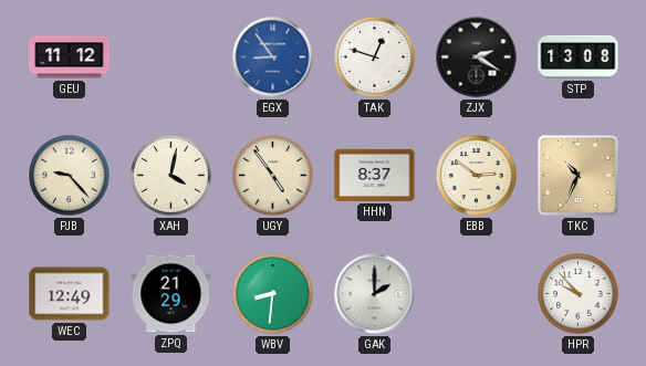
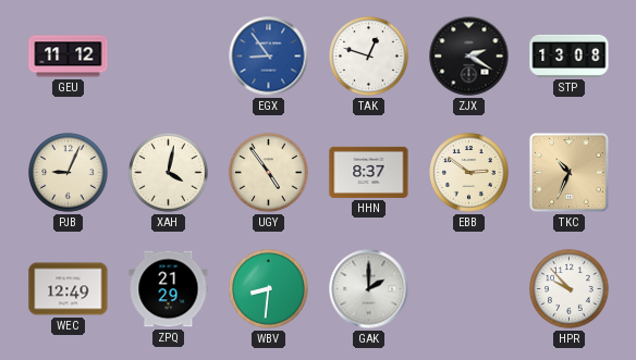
PJB: 9:23 -> 9:04
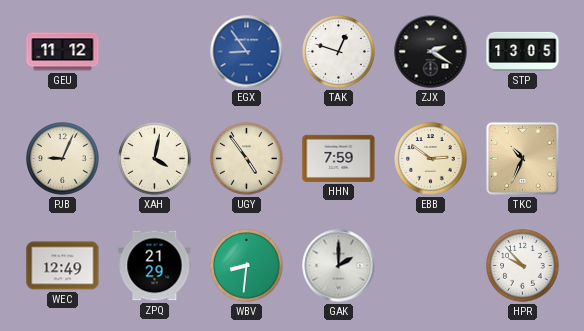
STP: 13:08 -> 13:05
HHN: 8:37 -> 7:59
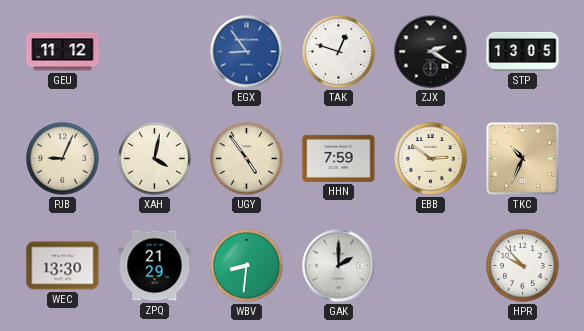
WEC: 12:49 -> 13:30
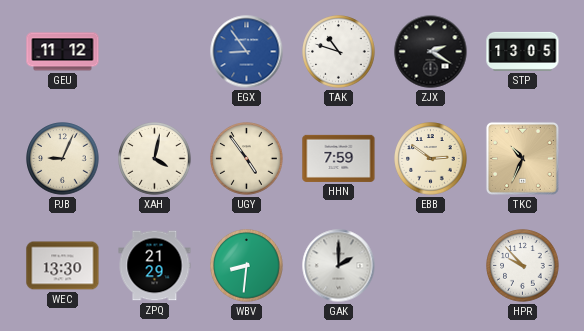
TAK: 12:48 -> 10:48
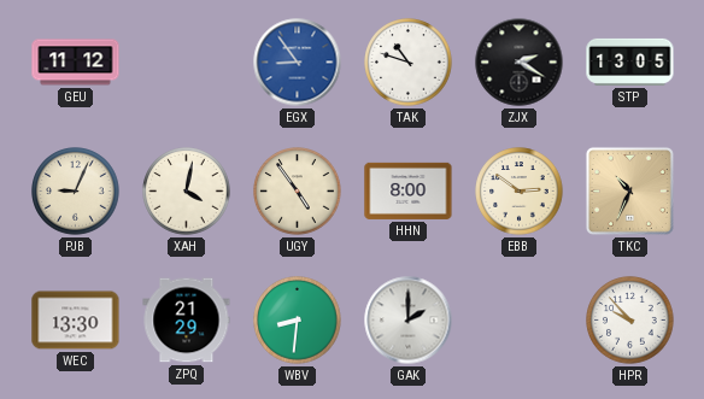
HHN: 7:59 -> 8:00
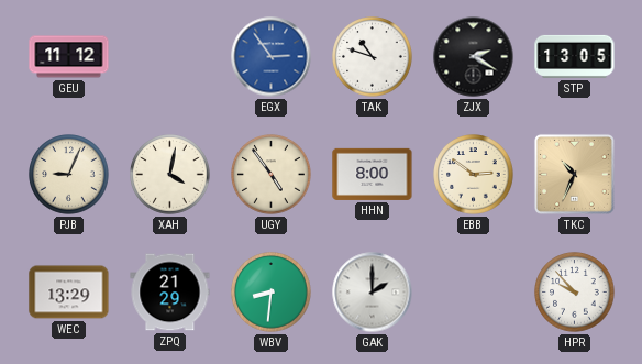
EGX: 8:54 -> 2:54
WEC: 13:30 -> 13:29
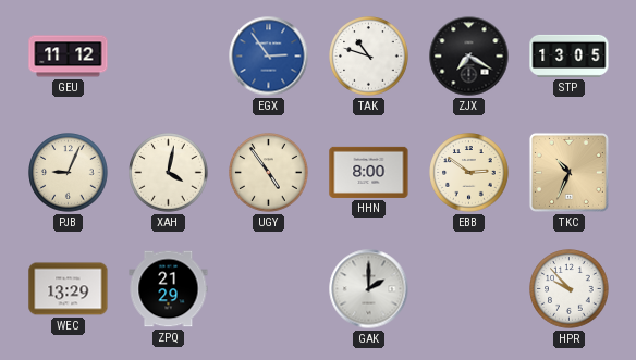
ZJX: 2:20 -> 7:20
WBV: 8:31 -> none
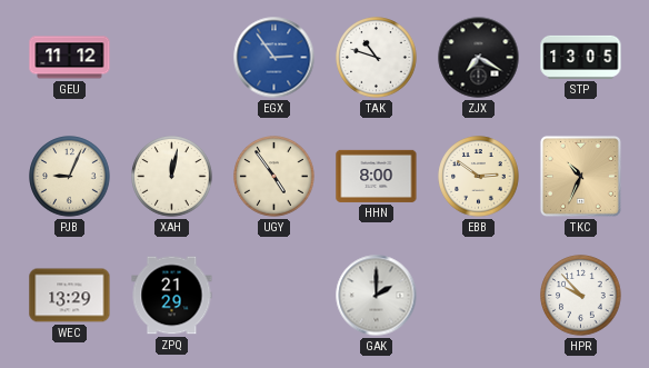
XAH: 4:02 -> 12:02
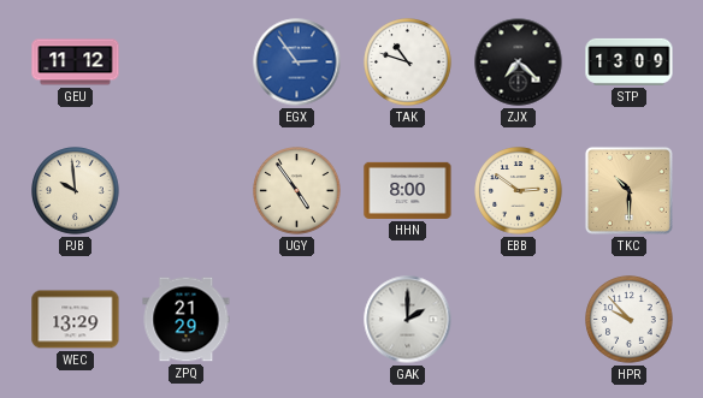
ZJX: 7:20 -> 7:22
STP: 13:05 -> 13:09
PJB: 9:04 -> 9:59
XAH: 12:02 -> none
TKC: 10:34 -> 10:30
